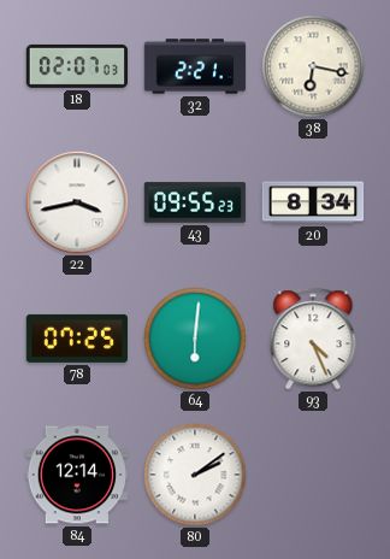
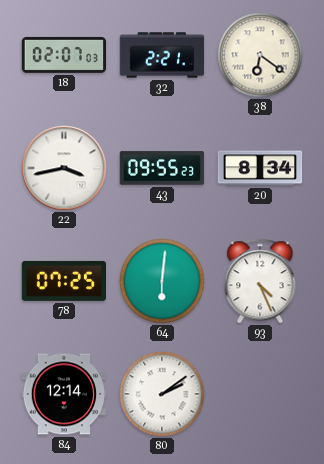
38: 6:17 -> 6:21
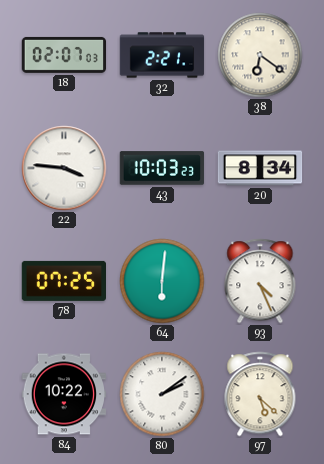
22: 3:43 -> 3:46
43: 09:55 -> 10:03
84: 12:14 -> 10:22
97: none -> 5:22
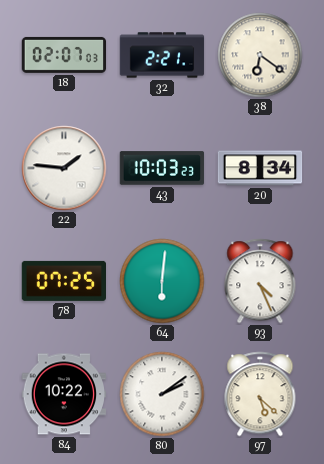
22: 3:46 -> 1:46
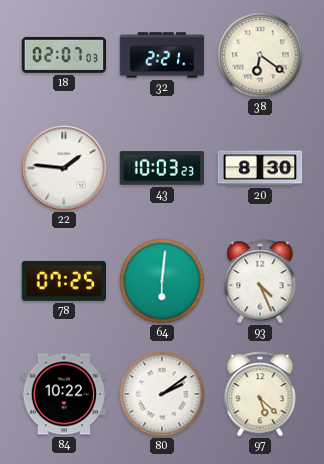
20: 8:34 -> 8:30
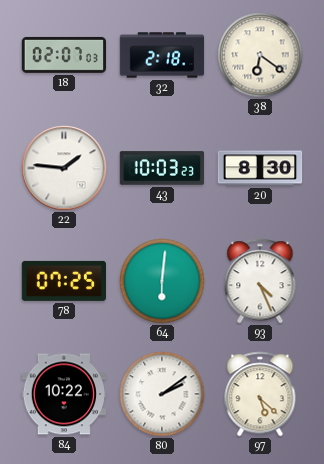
32: 2:21 -> 2:18
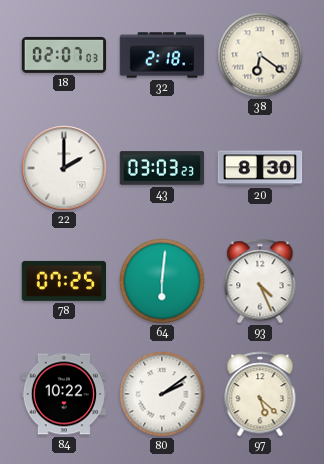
22: 1:46 -> 2:00
43: 10:03 -> 03:03
